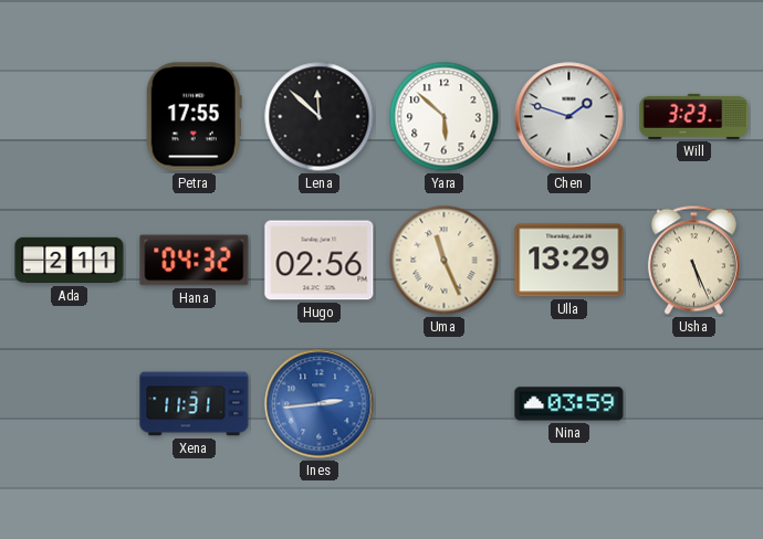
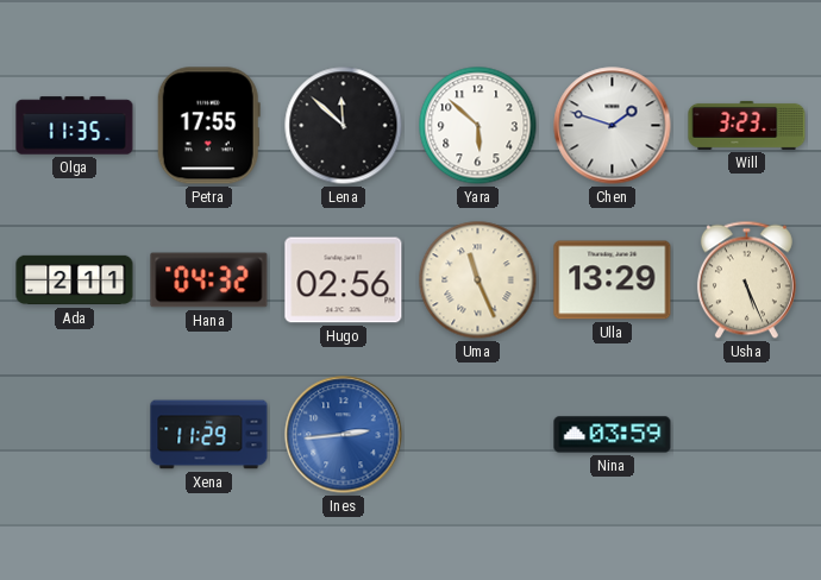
Olga: none -> 11:35
Xena: 11:31 -> 11:29
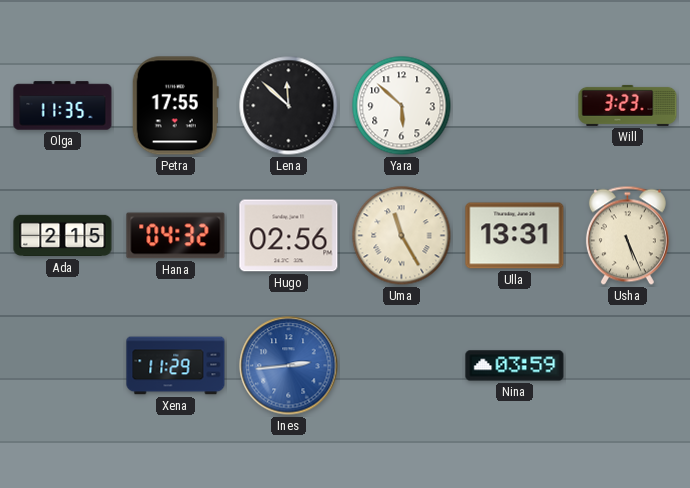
Chen: 1:48 -> none
Ada: 2:11 -> 2:15
Uma: 11:26 -> 11:25
Ulla: 13:29 -> 13:31
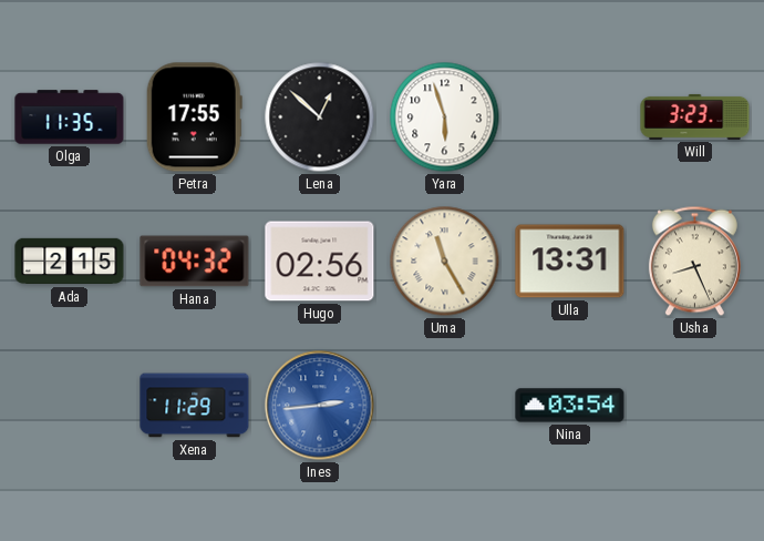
Lena: 11:52 -> 12:52
Yara: 5:52 -> 5:57
Usha: 5:26 -> 8:26
Nina: 03:59 -> 03:54
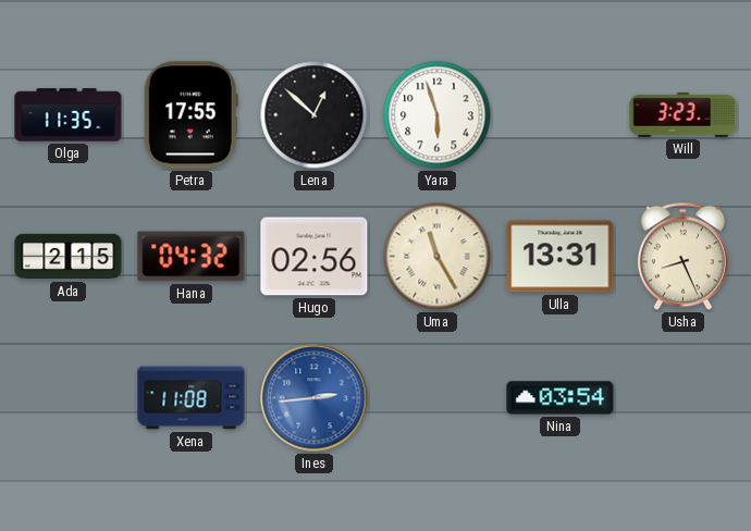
Xena: 11:29 -> 11:08
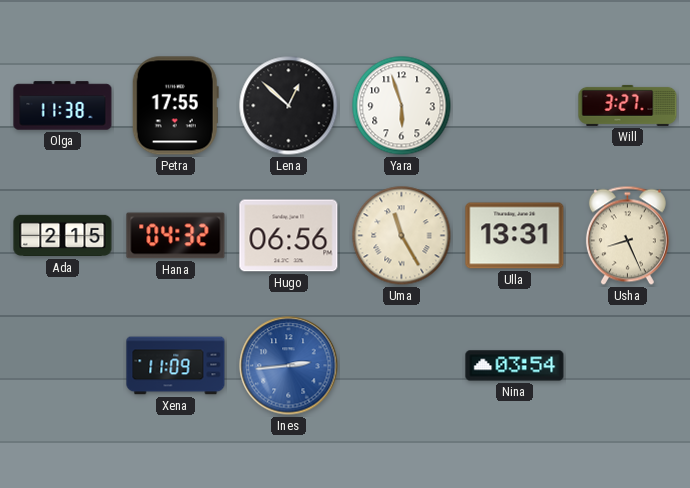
Olga: 11:35 -> 11:38
Will: 3:23 -> 3:27
Hugo: 02:56 -> 06:56
Xena: 11:08 -> 11:09
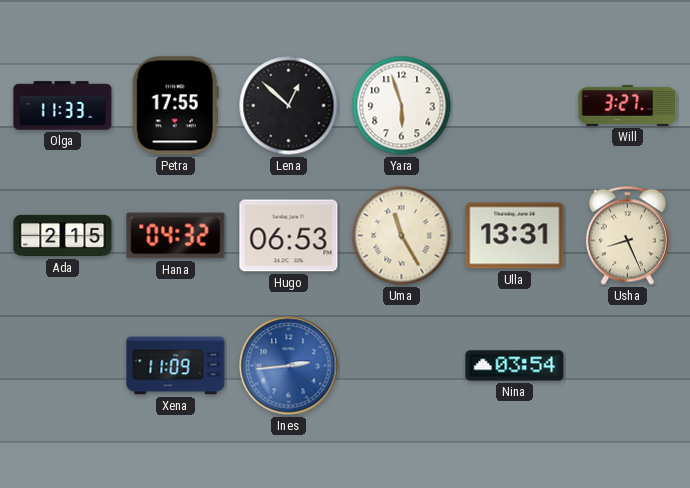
Olga: 11:38 -> 11:33
Hugo: 06:56 -> 06:53
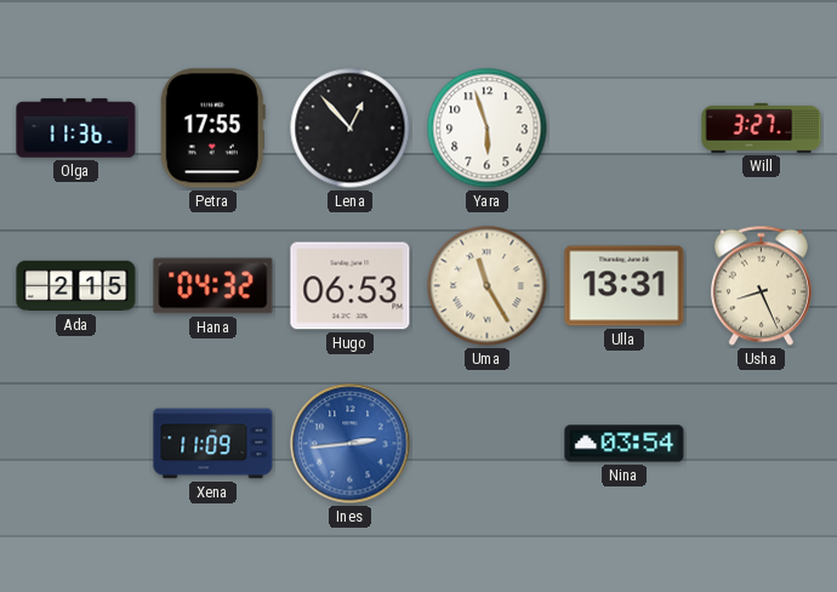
Olga: 11:33 -> 11:36
Lena: 12:52 -> 12:53
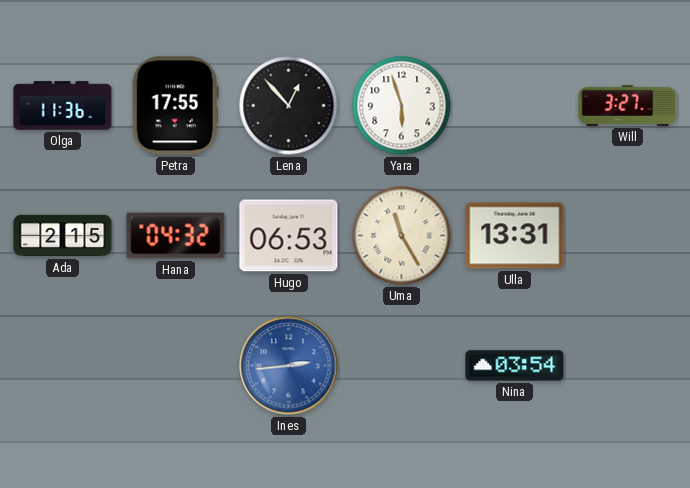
Usha: 8:26 -> none
Xena: 11:09 -> none
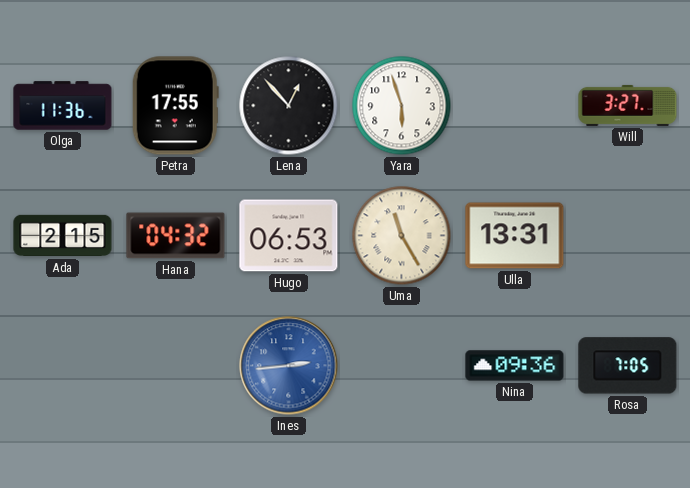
Nina: 03:54 -> 09:36
Rosa: none -> 7:05
